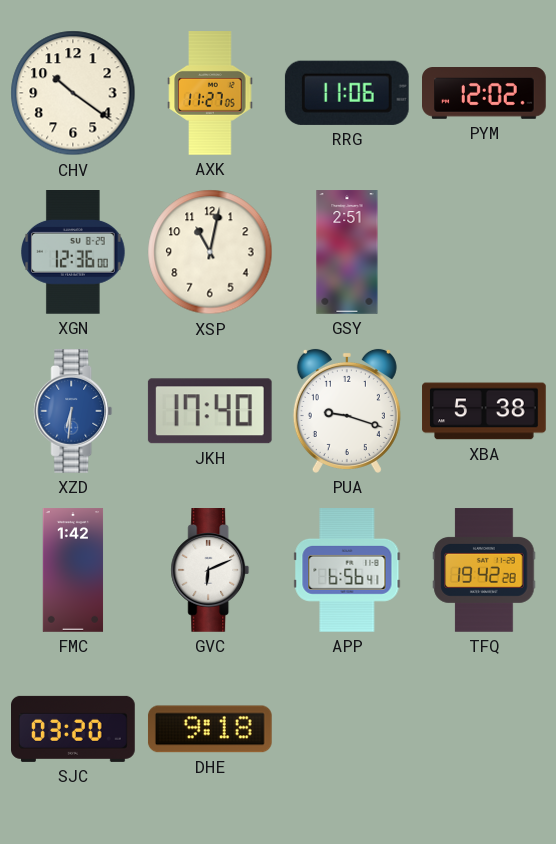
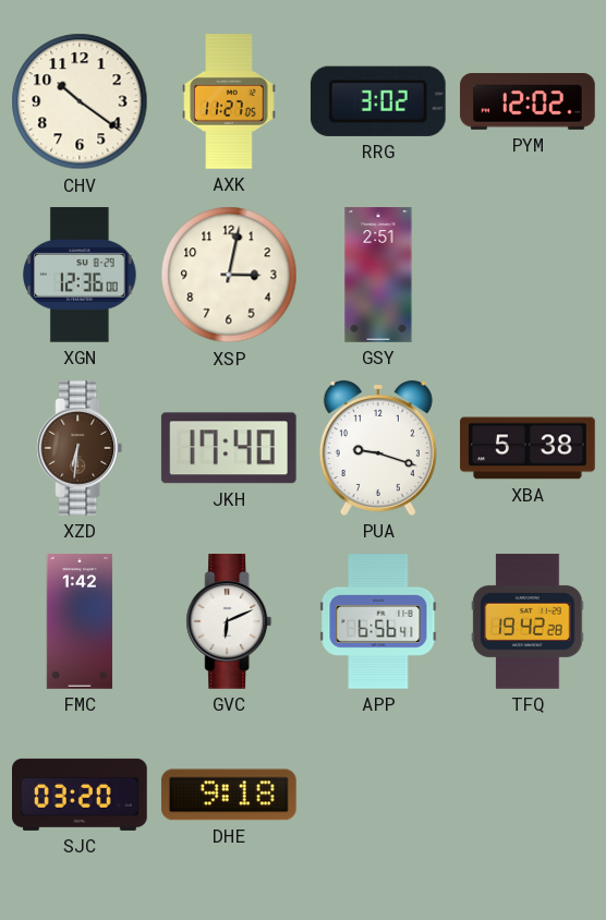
RRG: 11:06 -> 3:02
XSP: 11:02 -> 3:02
XZD dial: blue -> brown
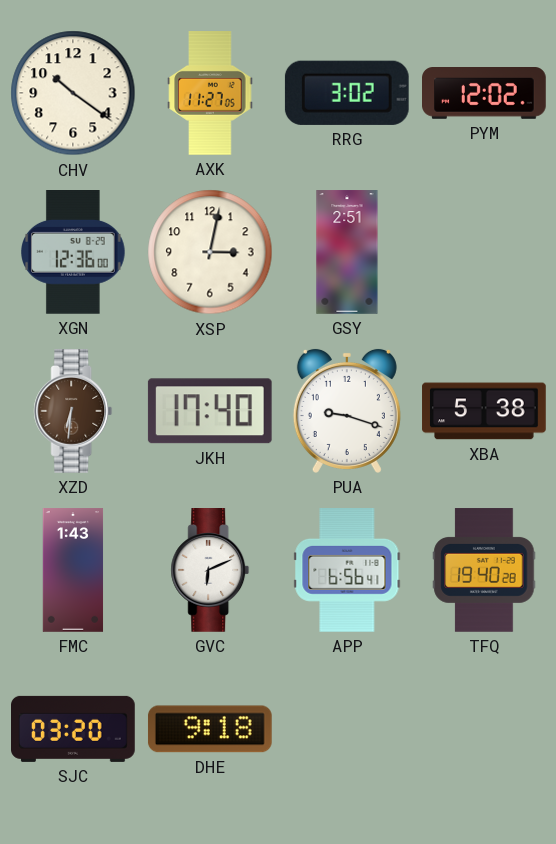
FMC: 1:42 -> 1:43
TFQ: 19:42 -> 19:40
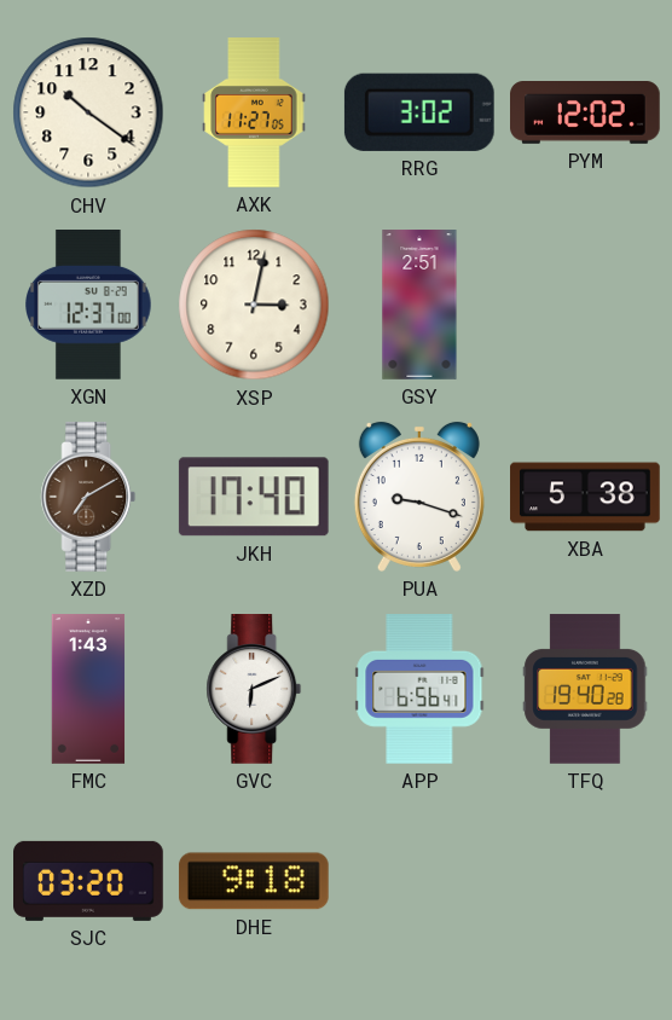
XGN: 12:36 -> 12:37
XZD: 6:31 -> 7:10
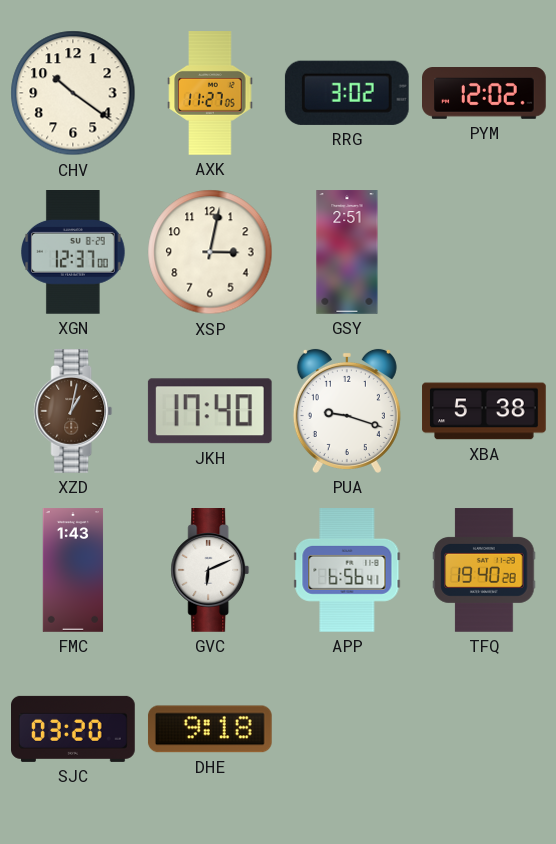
XZD: 7:10 -> 1:02
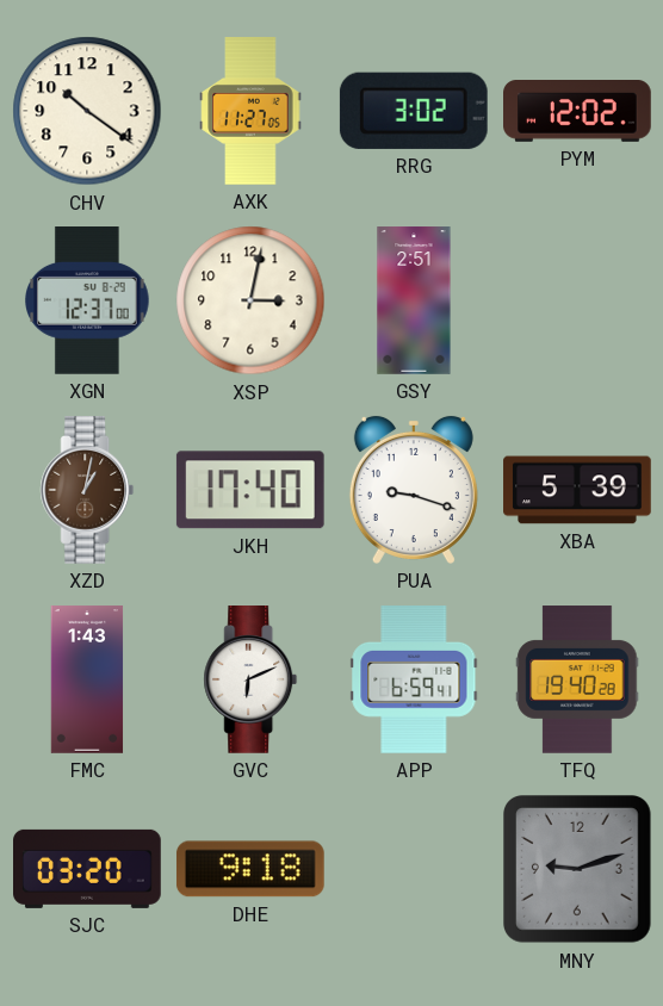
XBA: 5:38 -> 5:39
APP: 6:56 -> 6:59
MNY: none -> 9:12
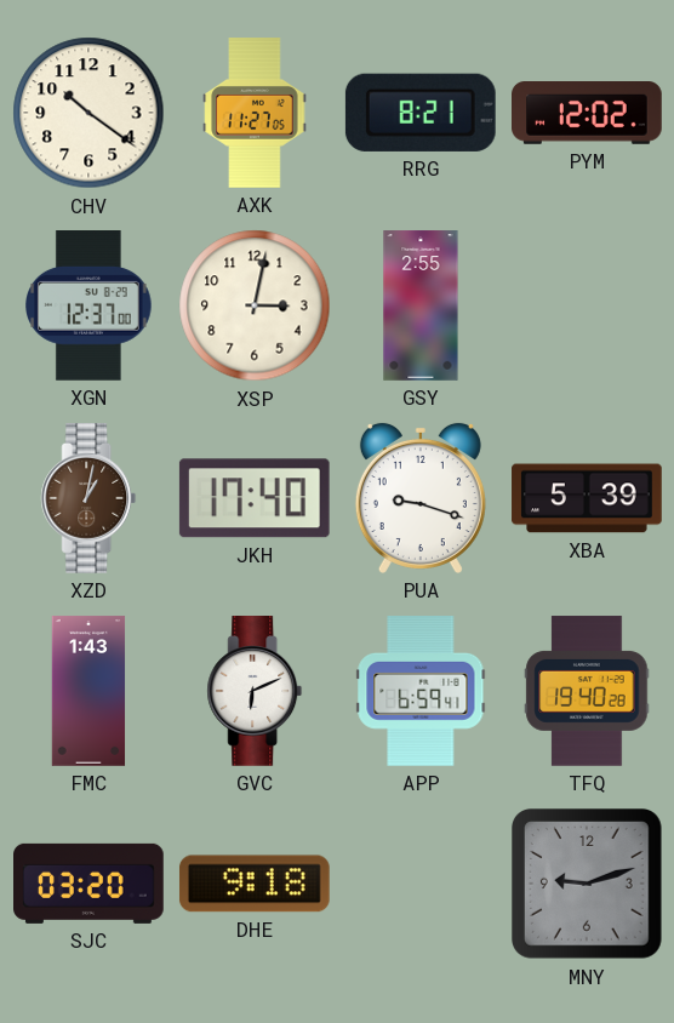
RRG: 3:02 -> 8:21
GSY: 2:51 -> 2:55
